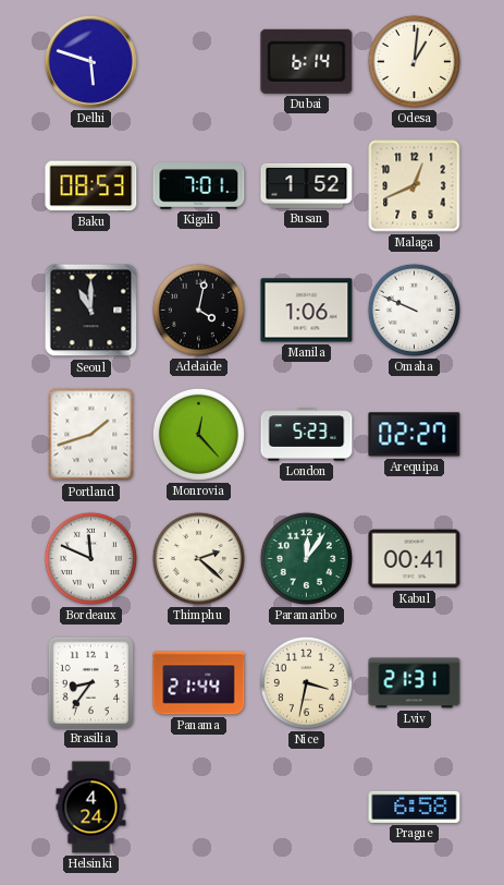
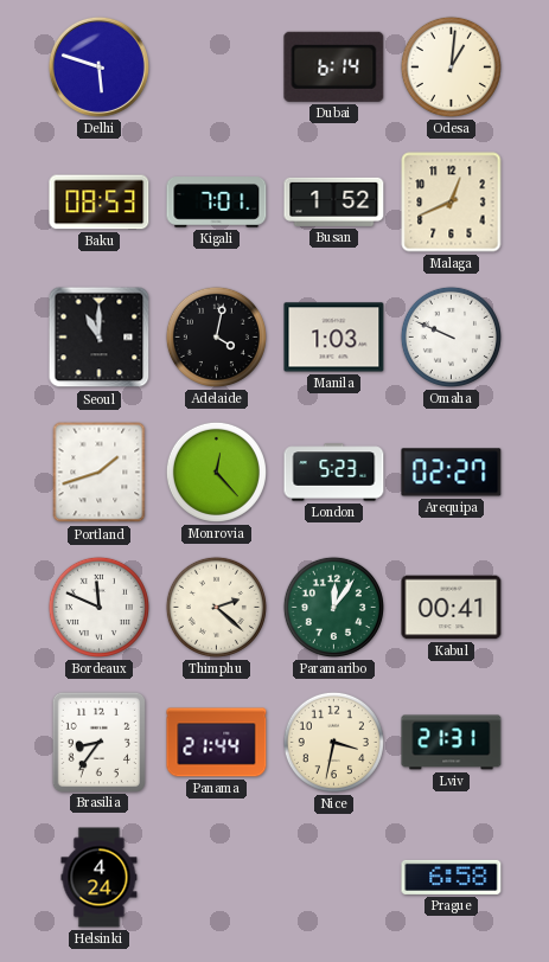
Manila: 1:06 -> 1:03
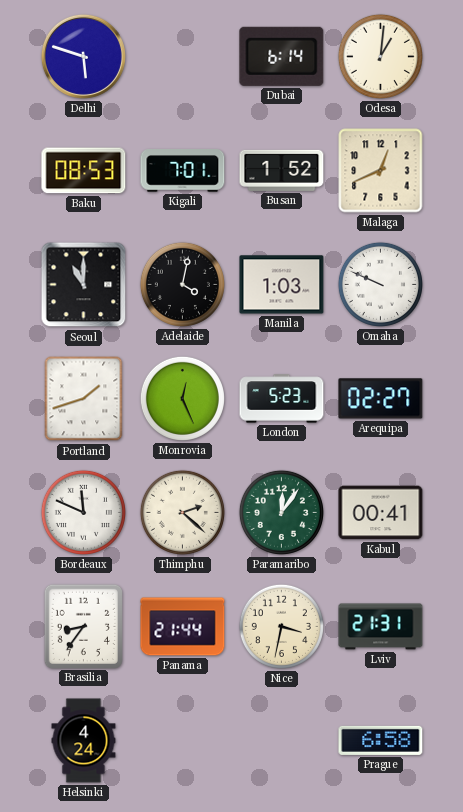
Monrovia: 12:23 -> 12:26
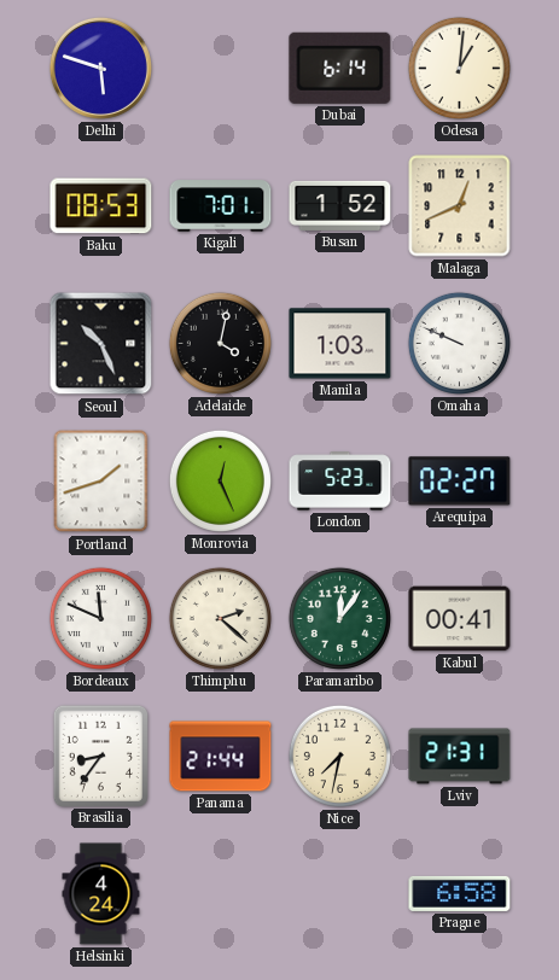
Seoul: 11:00 -> 10:26
Nice: 3:32 -> 7:32
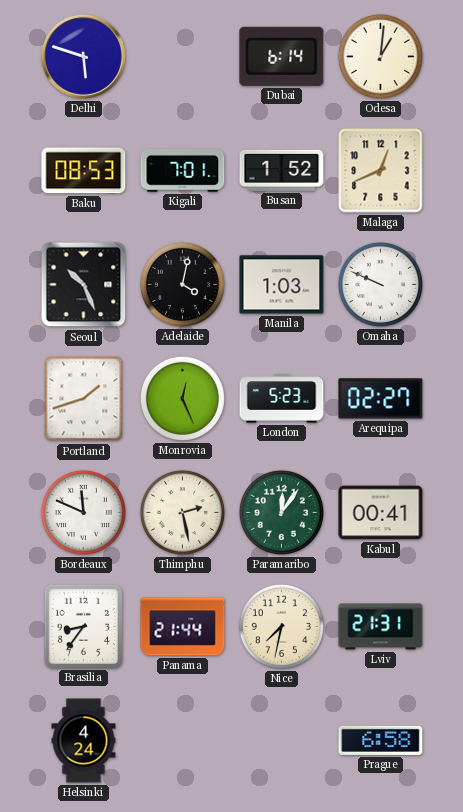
Thimphu: 2:22 -> 2:28
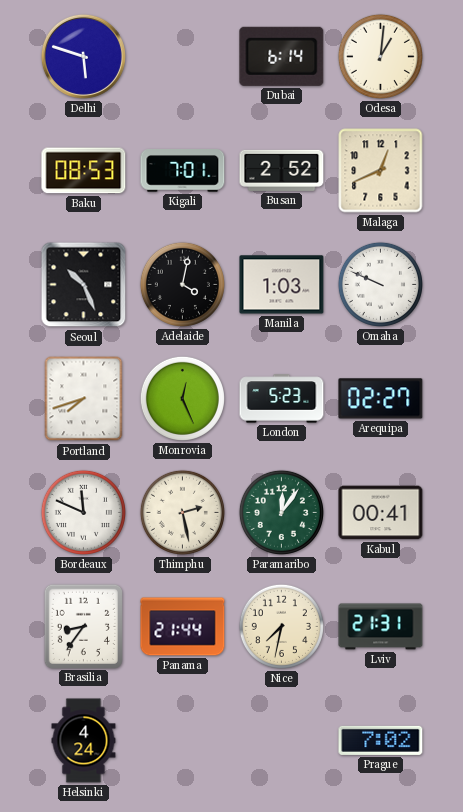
Busan: 1:52 -> 2:52
Portland: 1:42 -> 7:42
Prague: 6:58 -> 7:02
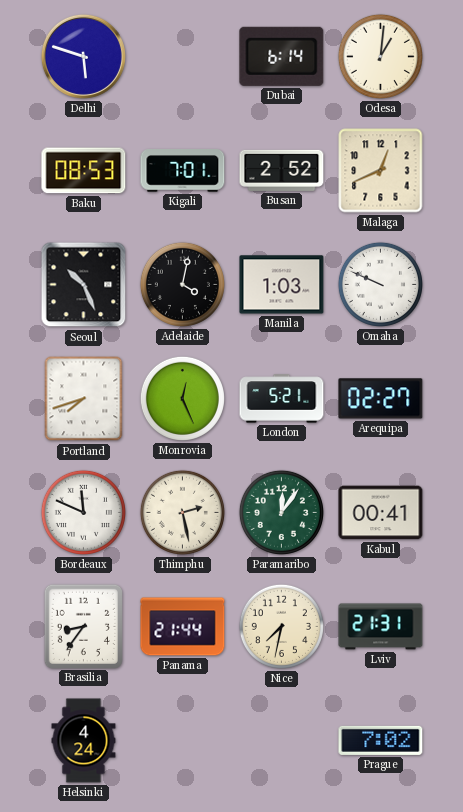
London: 5:23 -> 5:21
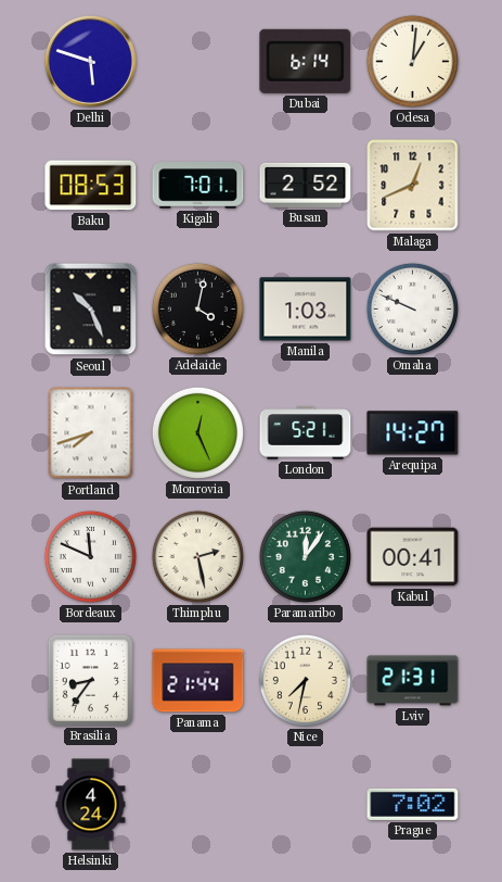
Arequipa: 02:27 -> 14:27
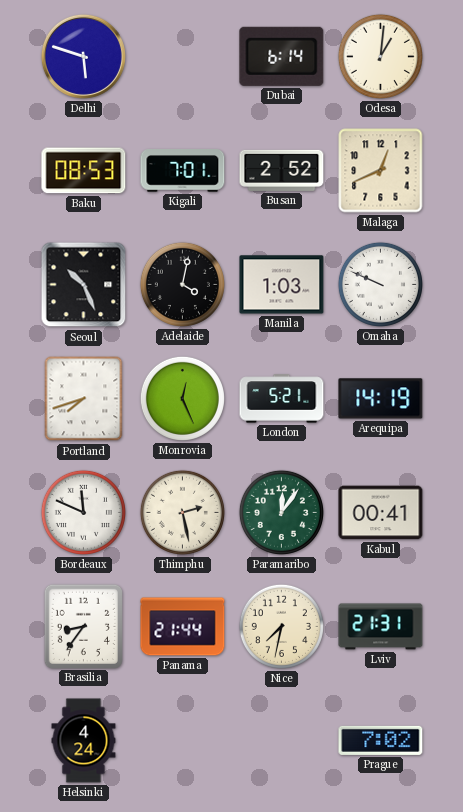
Arequipa: 14:27 -> 14:19
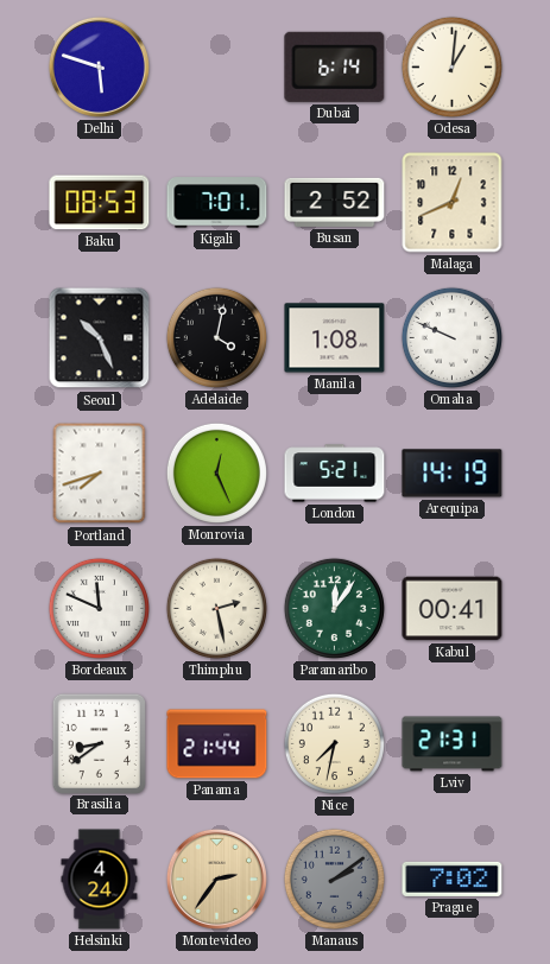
Manila: 1:03 -> 1:08
Brasilia: 8:36 -> 8:39
Montevideo: none -> 2:36
Manaus: none -> 2:09
